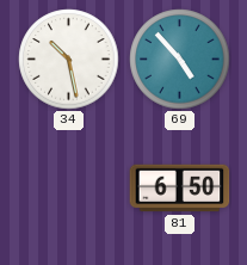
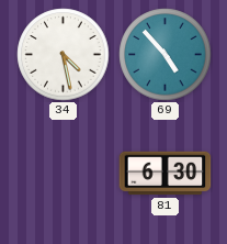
34: 10:28 -> 4:28
81: 6:50 -> 6:30
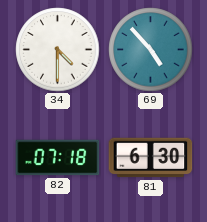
34: 4:28 -> 4:30
82: none -> 07:18
